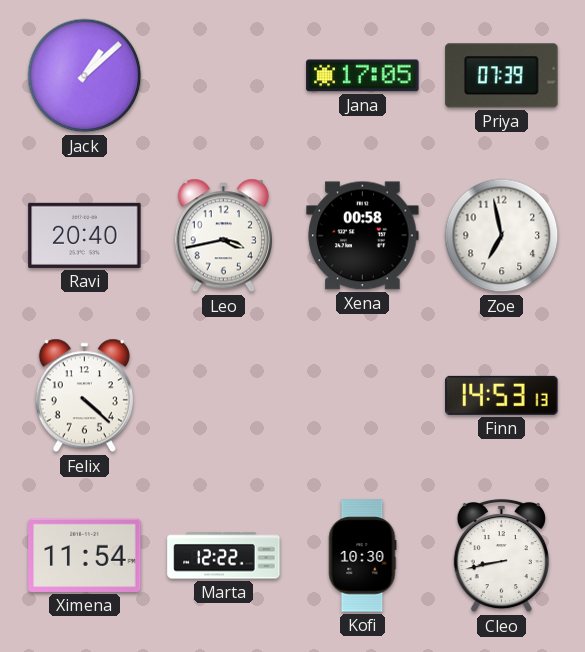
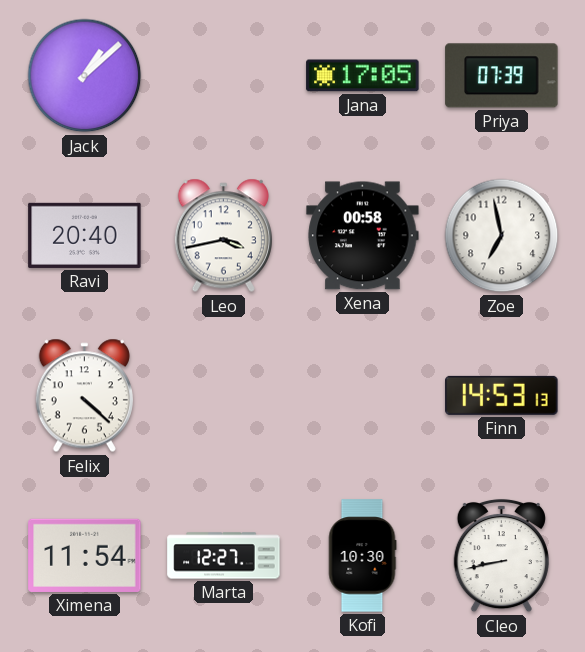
Marta: 12:22 -> 12:27
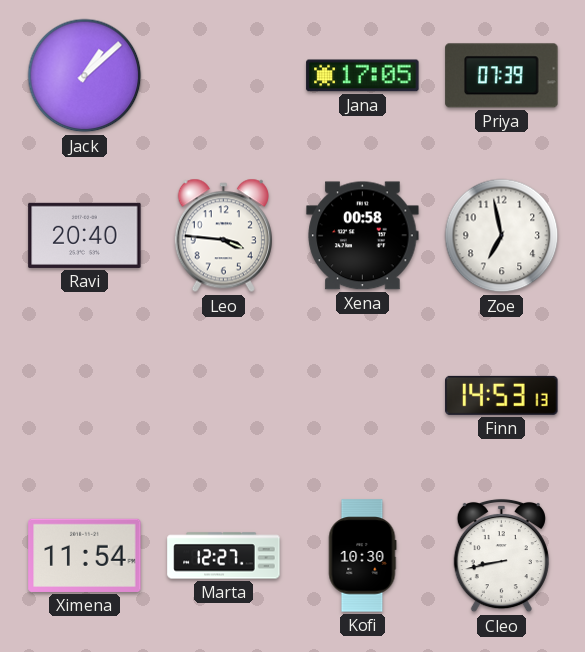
Leo: 3:43 -> 3:46
Felix: 4:22 -> none
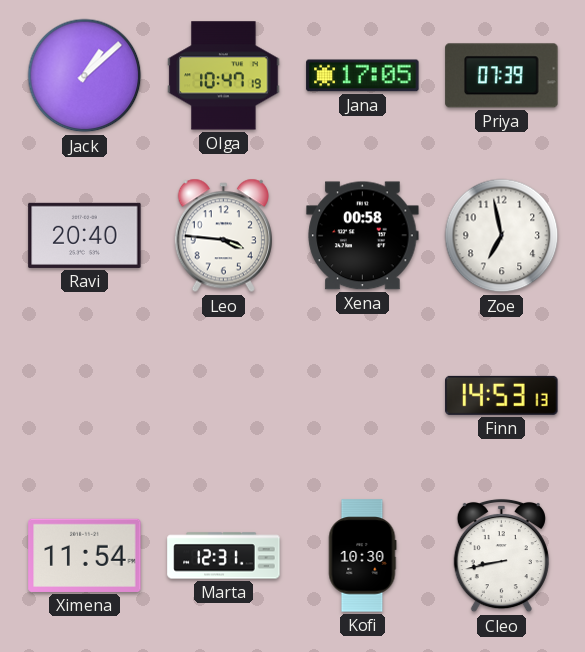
Olga: none -> 10:47
Marta: 12:27 -> 12:31
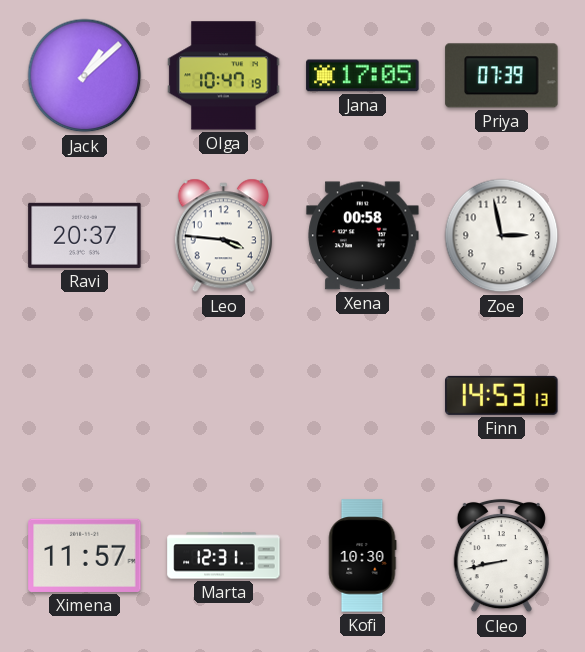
Ravi: 20:40 -> 20:37
Zoe: 6:58 -> 2:58
Ximena: 11:54 -> 11:57
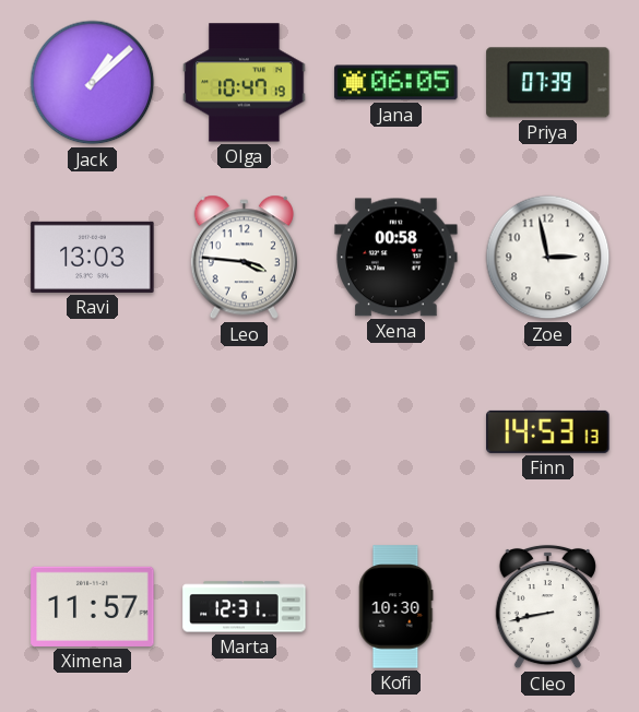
Jana: 17:05 -> 06:05
Ravi: 20:37 -> 13:03
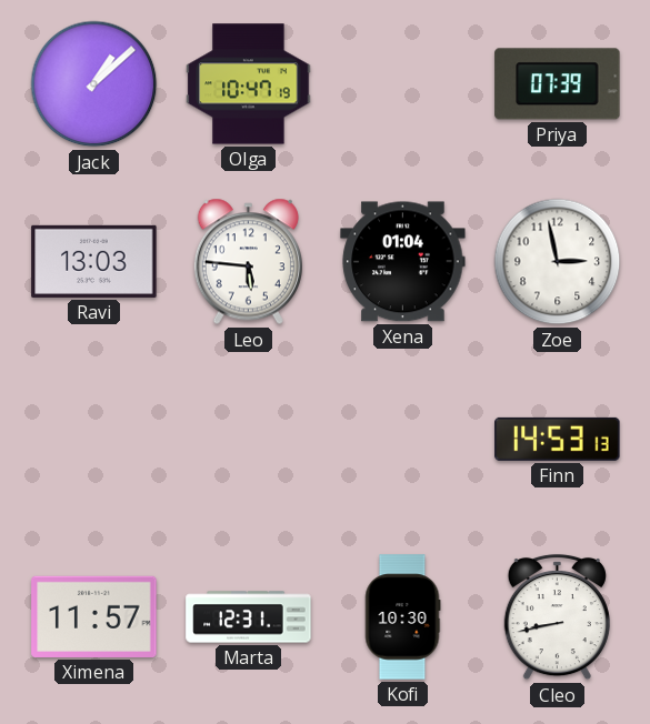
Jana: 06:05 -> none
Leo: 3:46 -> 5:46
Xena: 00:58 -> 01:04
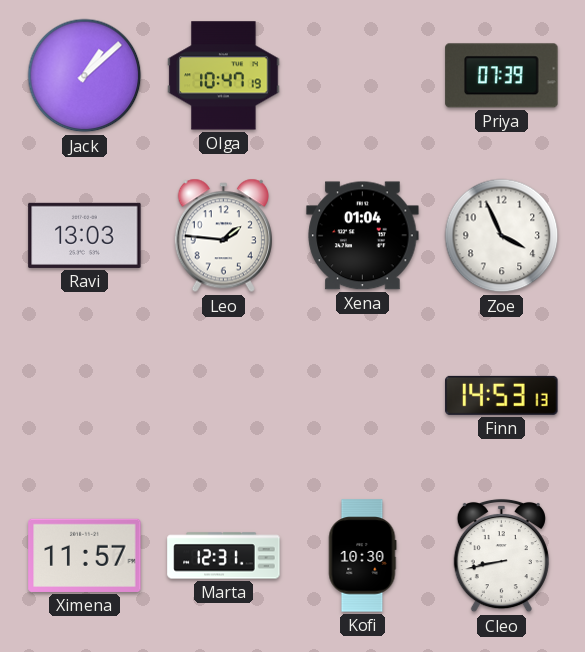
Leo: 5:46 -> 1:46
Zoe: 2:58 -> 3:56
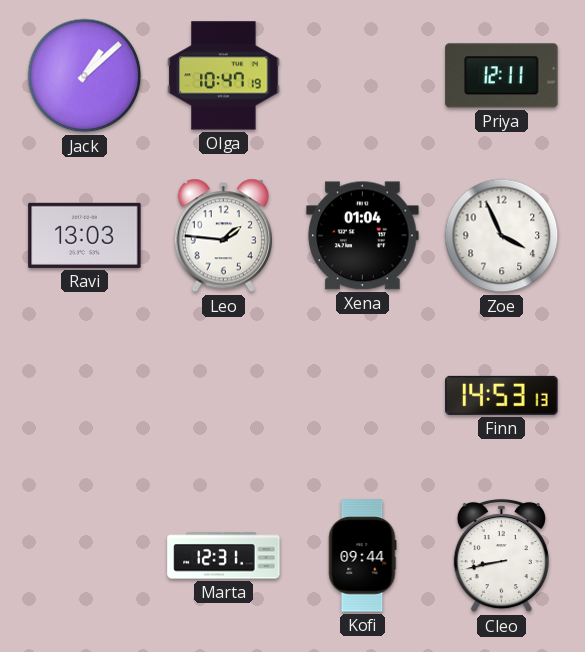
Priya: 07:39 -> 12:11
Ximena: 11:57 -> none
Kofi: 10:30 -> 09:44
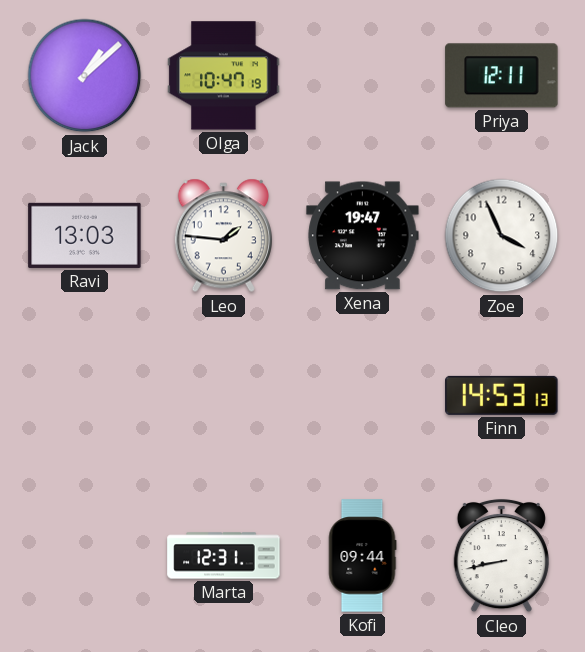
Xena: 01:04 -> 19:47
